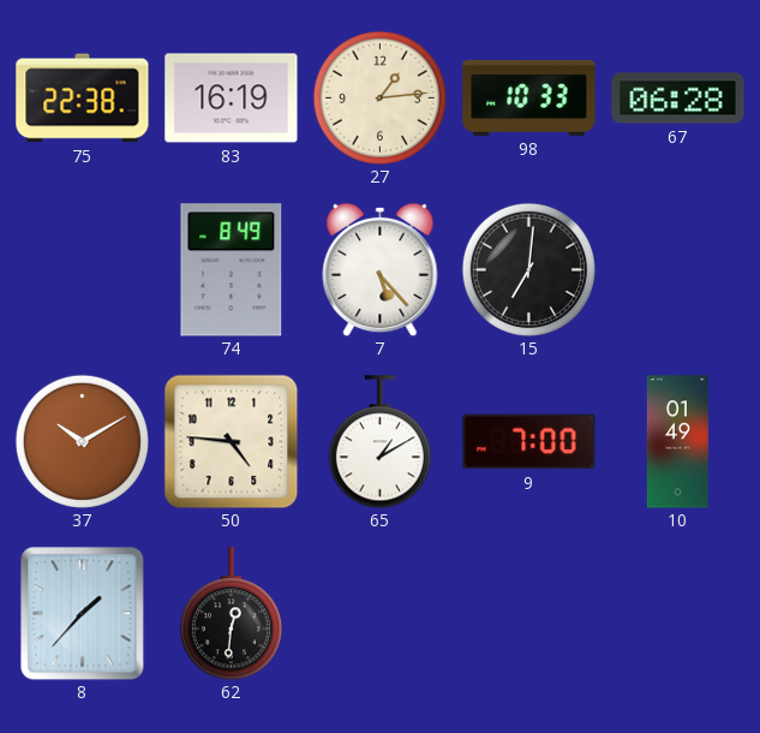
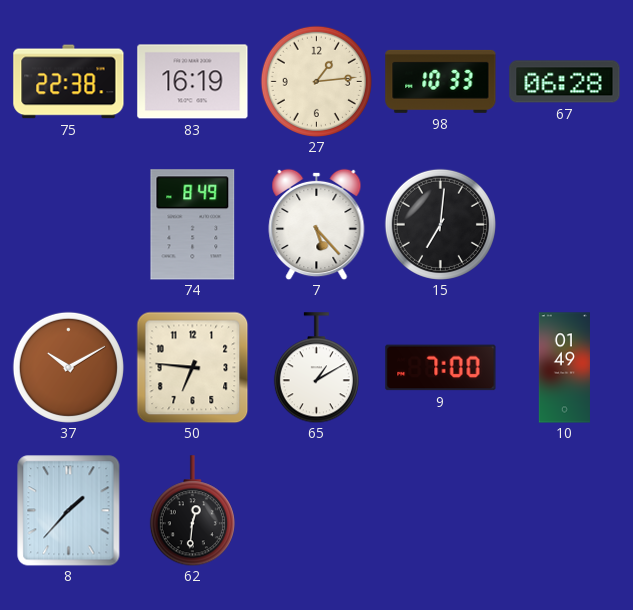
50: 4:46 -> 6:46
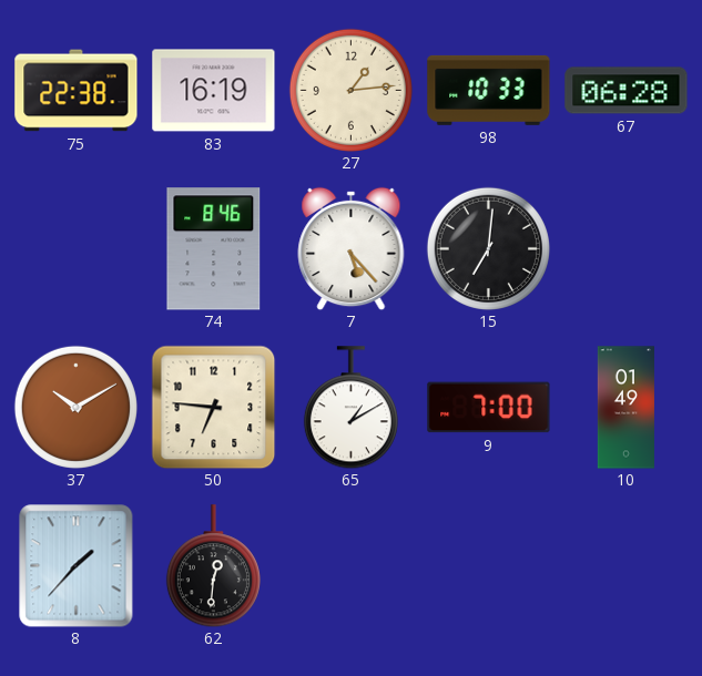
74: 8:49 -> 8:46
